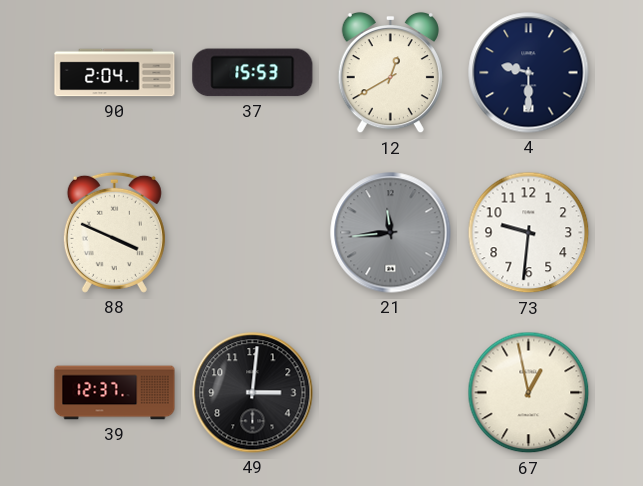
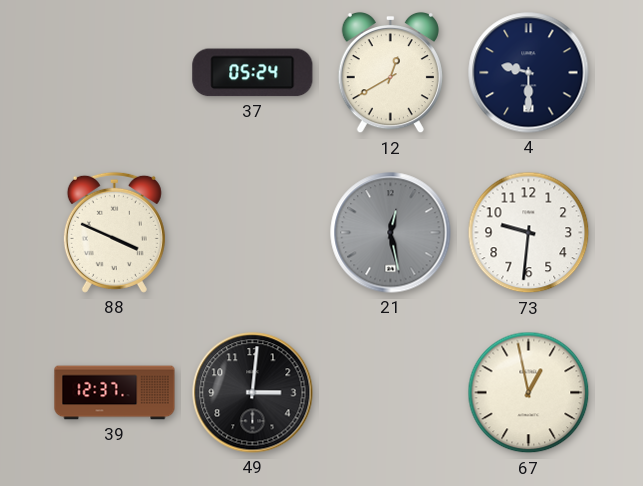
90: 2:04 -> none
37: 15:53 -> 05:24
21: 11:44 -> 12:28
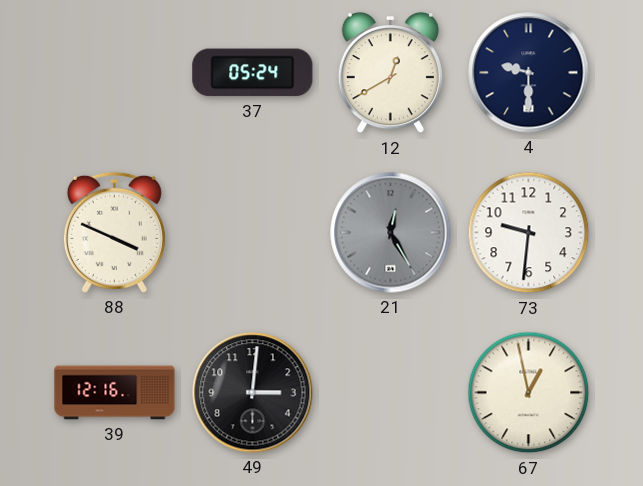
21: 12:28 -> 12:25
39: 12:37 -> 12:16
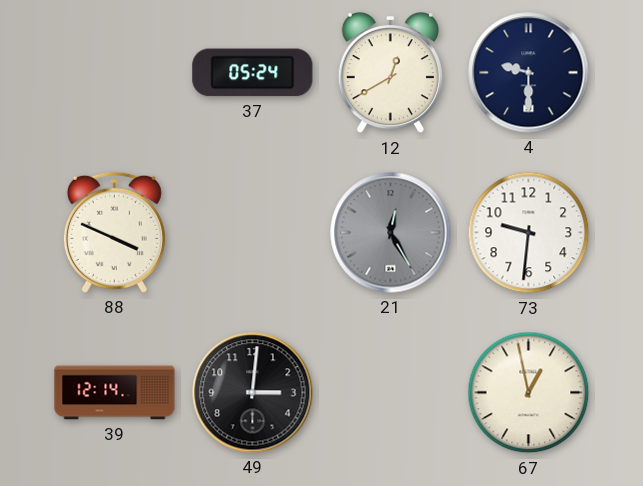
39: 12:16 -> 12:14
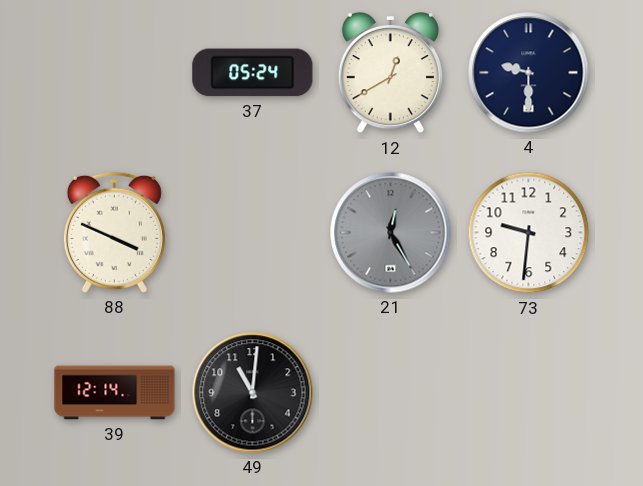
49: 3:01 -> 11:01
67: 12:58 -> none
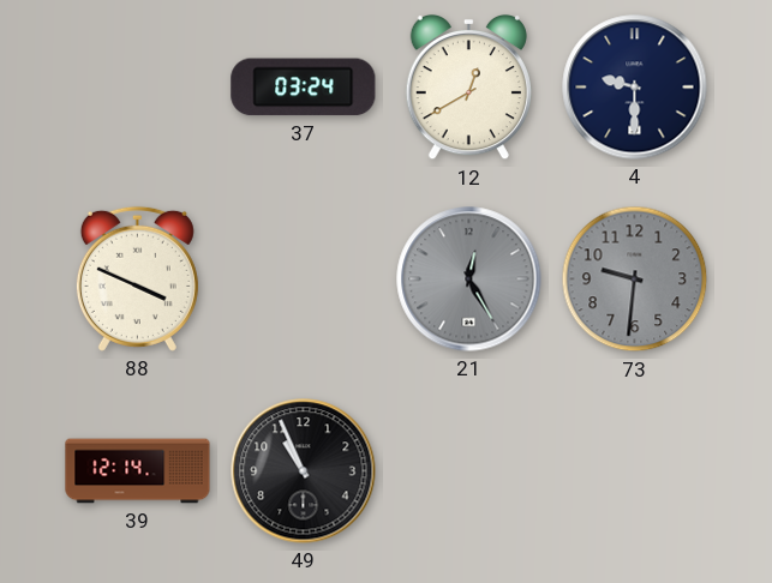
37: 05:24 -> 03:24
73 dial: white -> grey
49: 11:01 -> 10:56
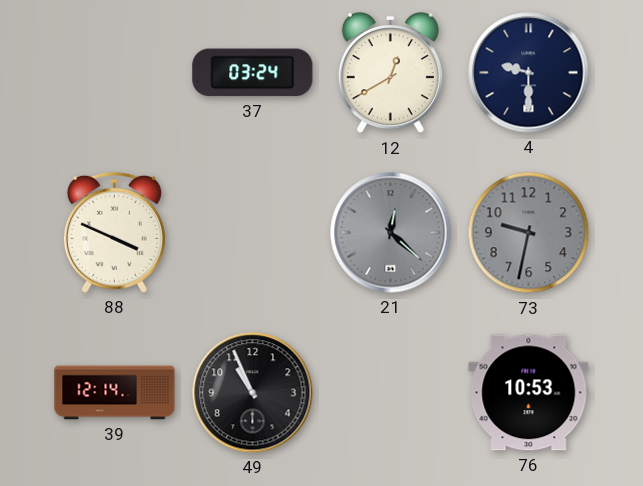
21: 12:25 -> 12:22
73: 9:31 -> 9:32
76: none -> 10:53
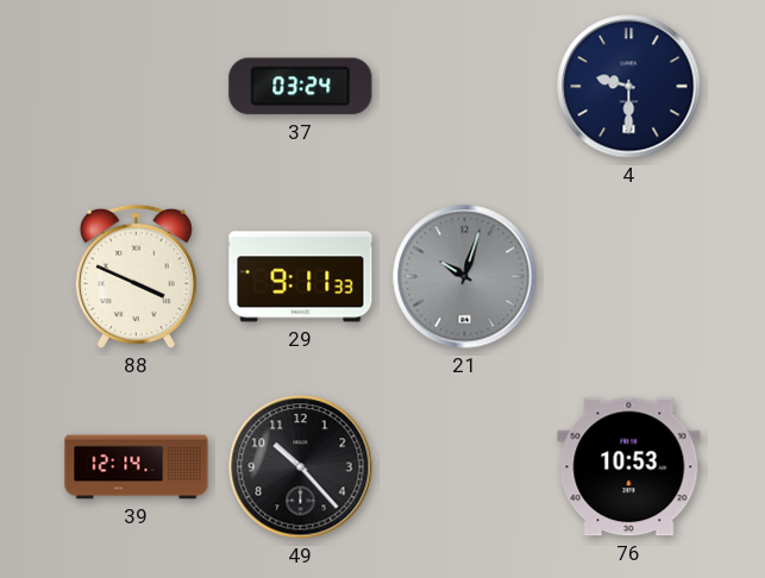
12: 12:40 -> none
29: none -> 9:11
21: 12:22 -> 10:03
73: 9:32 -> none
49: 10:56 -> 10:23
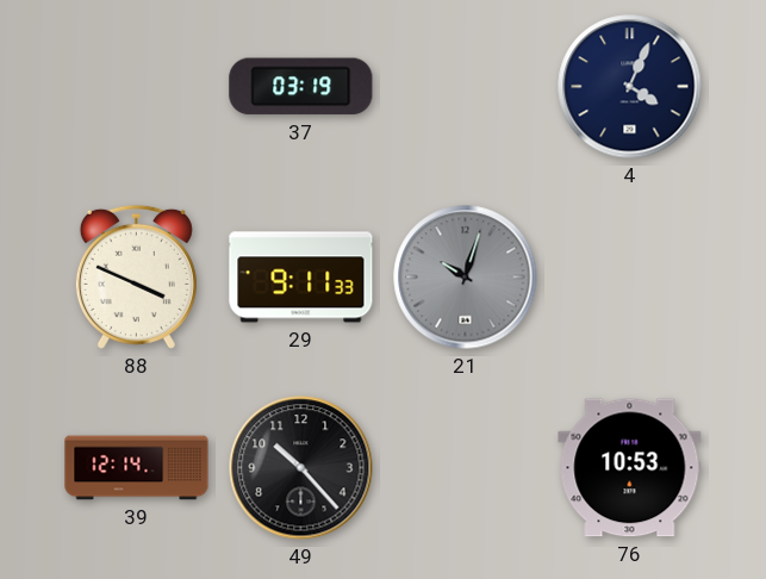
37: 03:24 -> 03:19
4: 9:30 -> 4:04
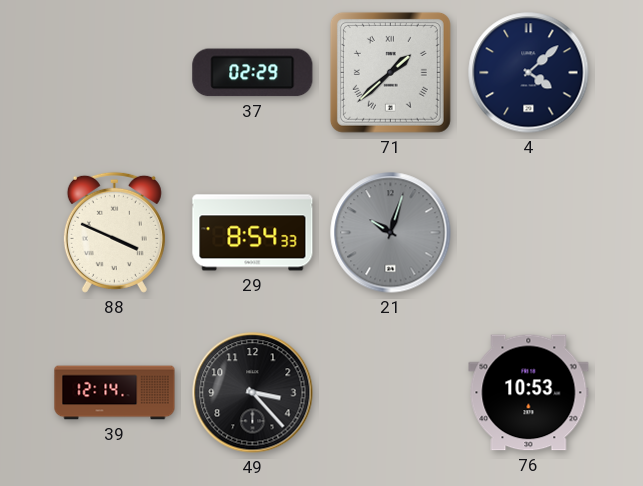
37: 03:19 -> 02:29
71: none -> 1:38
4: 4:04 -> 4:08
29: 9:11 -> 8:54
49: 10:23 -> 3:23
